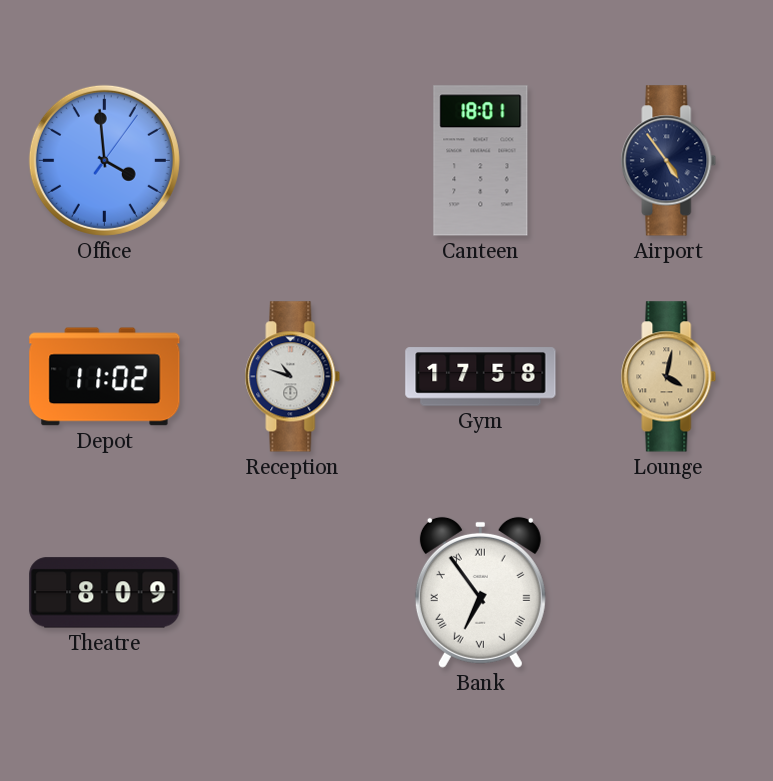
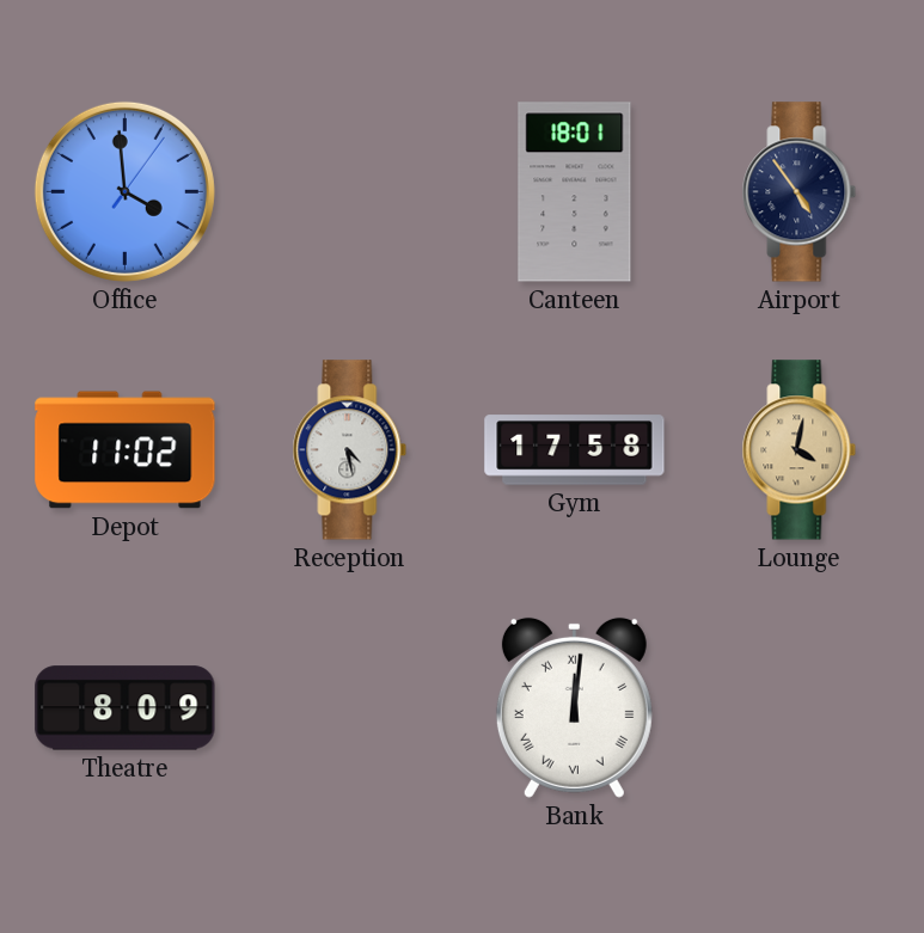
Reception: 10:48 -> 4:28
Bank: 6:54 -> 12:01
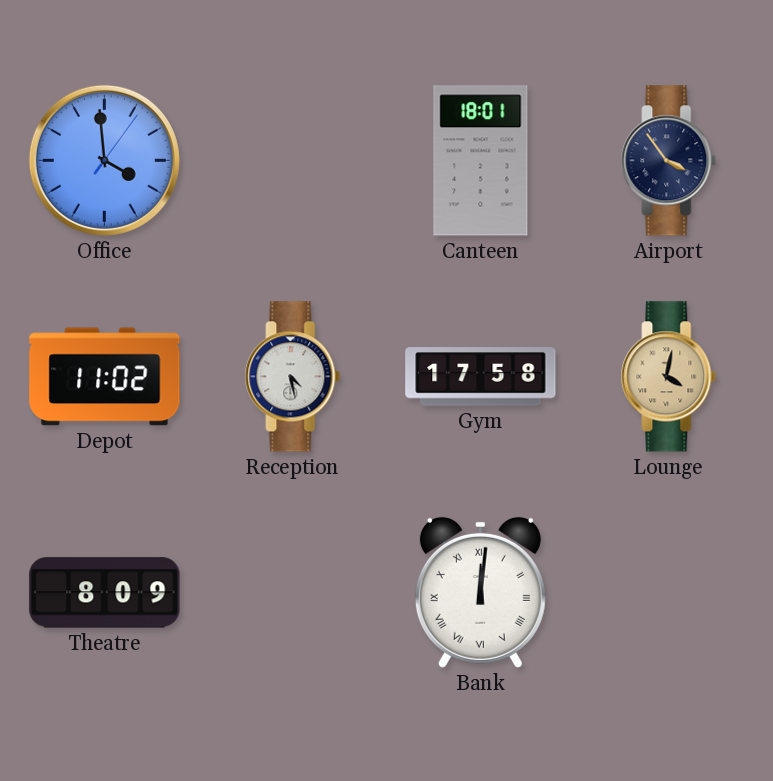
Airport: 4:54 -> 3:54
